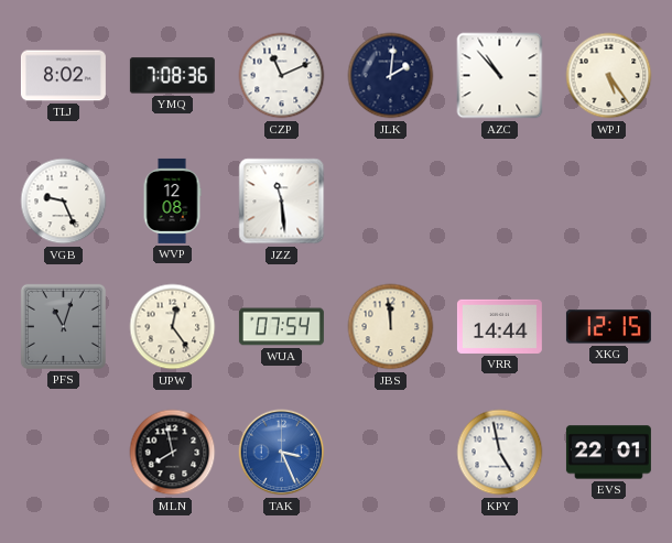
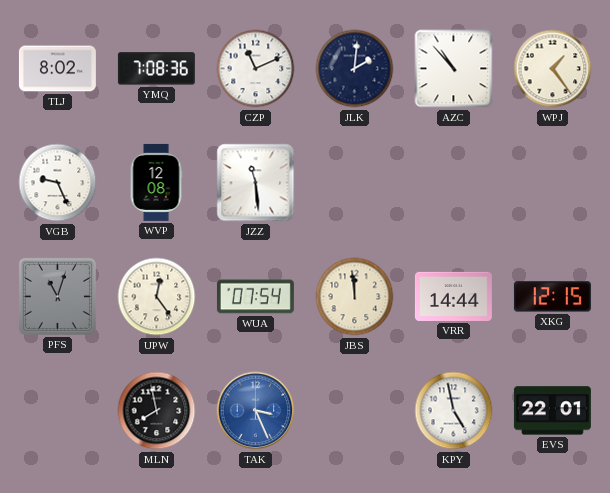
WPJ: 5:24 -> 1:24
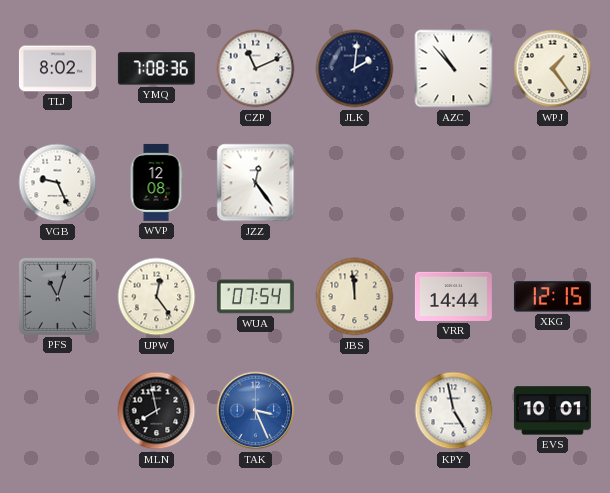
JZZ: 11:29 -> 12:24
EVS: 22:01 -> 10:01
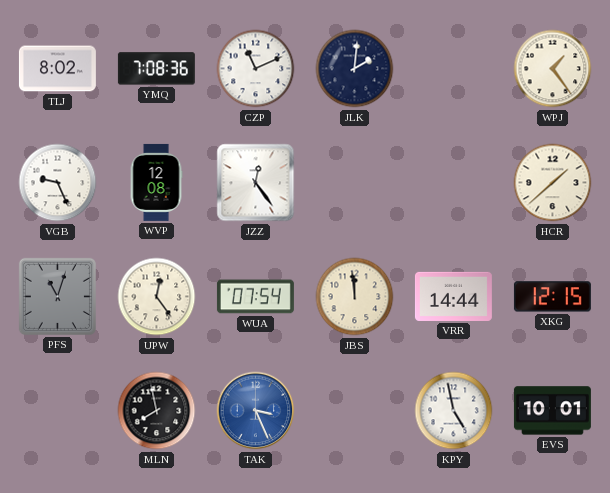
AZC: 10:53 -> none
HCR: none -> 1:38
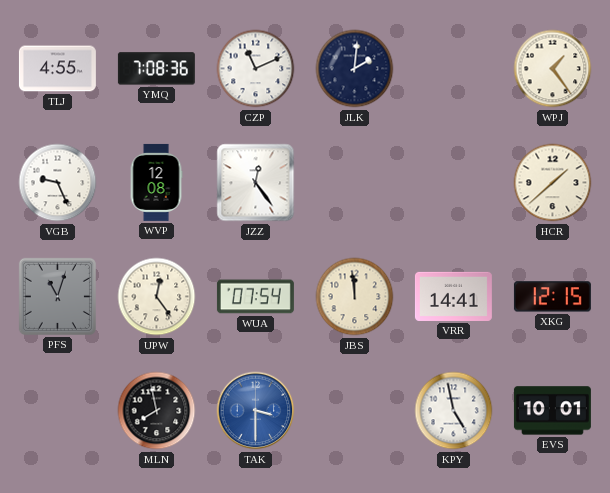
TLJ: 8:02 -> 4:55
VRR: 14:44 -> 14:41
TAK: 3:26 -> 3:30
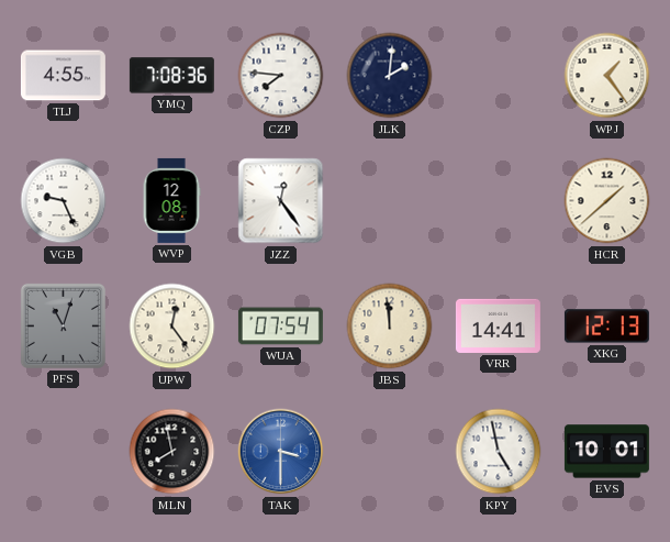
CZP: 11:11 -> 7:46
XKG: 12:15 -> 12:13
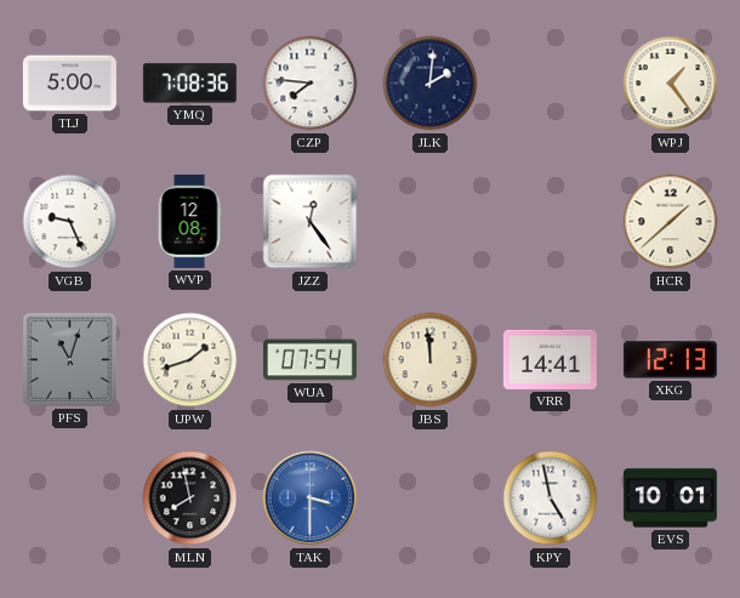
TLJ: 4:55 -> 5:00
UPW: 12:24 -> 1:42
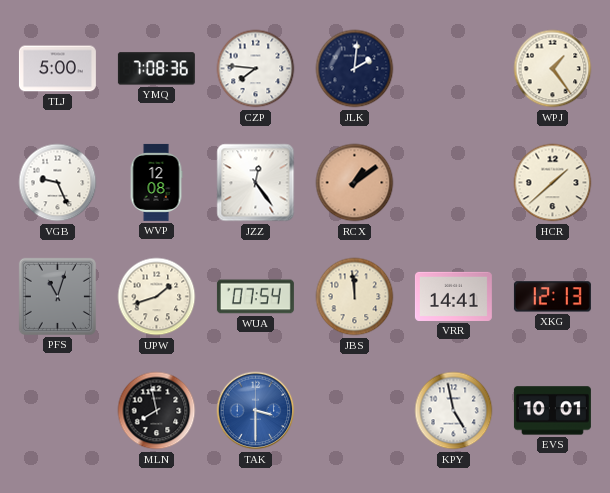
RCX: none -> 1:09
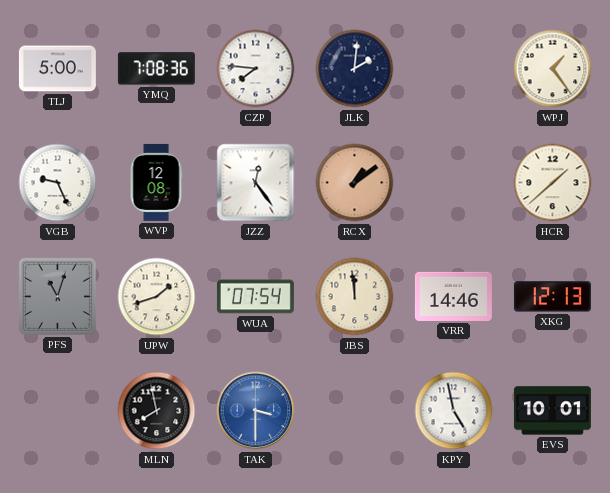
VRR: 14:41 -> 14:46
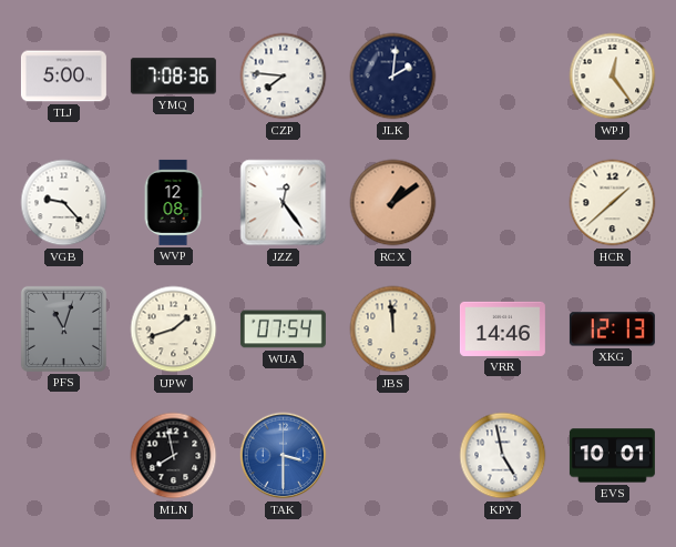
WPJ: 1:24 -> 12:24
VGB: 9:26 -> 9:23
